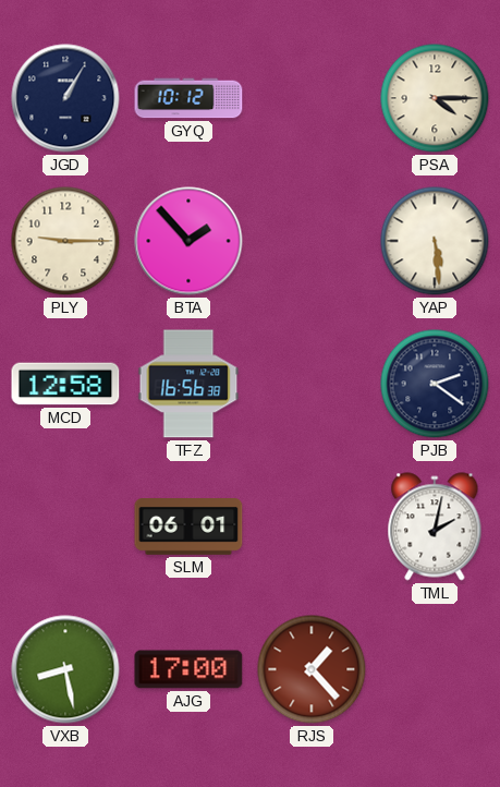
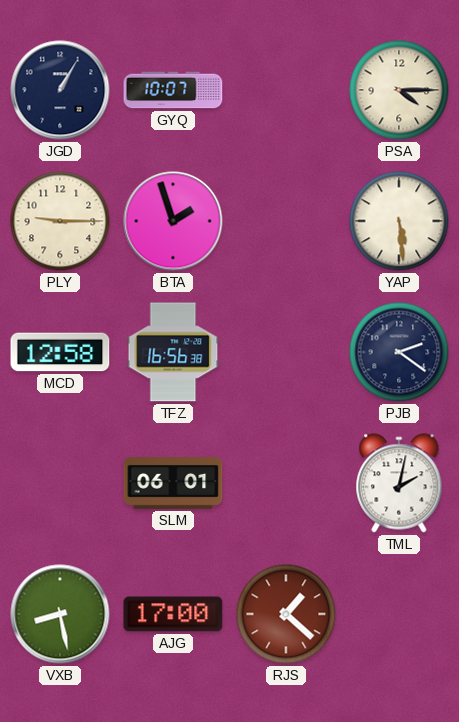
GYQ: 10:12 -> 10:07
BTA: 1:53 -> 1:57
RJS: 1:23 -> 1:22
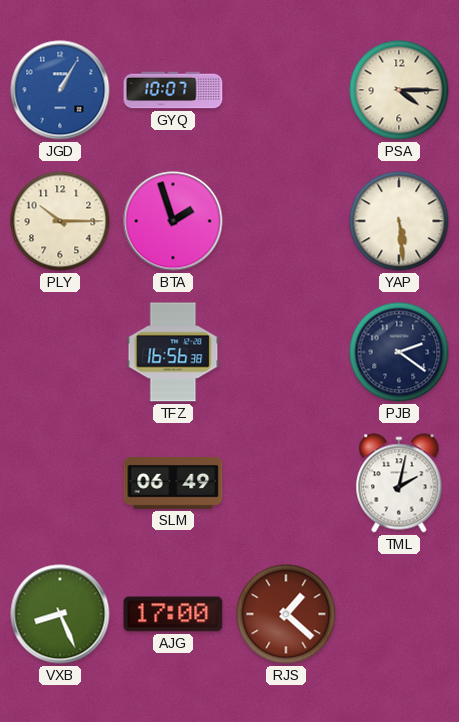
JGD dial: navy -> blue
PLY: 9:15 -> 10:15
MCD: 12:58 -> none
SLM: 06:01 -> 06:49
VXB: 8:28 -> 8:26
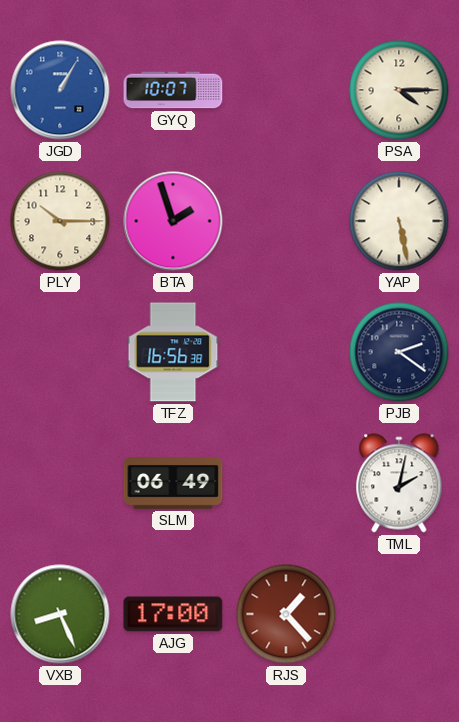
YAP: 5:29 -> 5:28
RJS: 1:22 -> 1:23
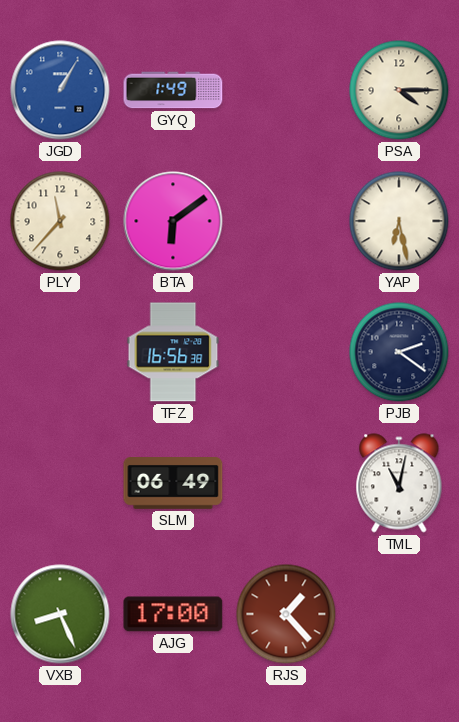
GYQ: 10:07 -> 1:49
PLY: 10:15 -> 11:37
BTA: 1:57 -> 6:09
YAP: 5:28 -> 6:28
TML: 2:02 -> 11:02
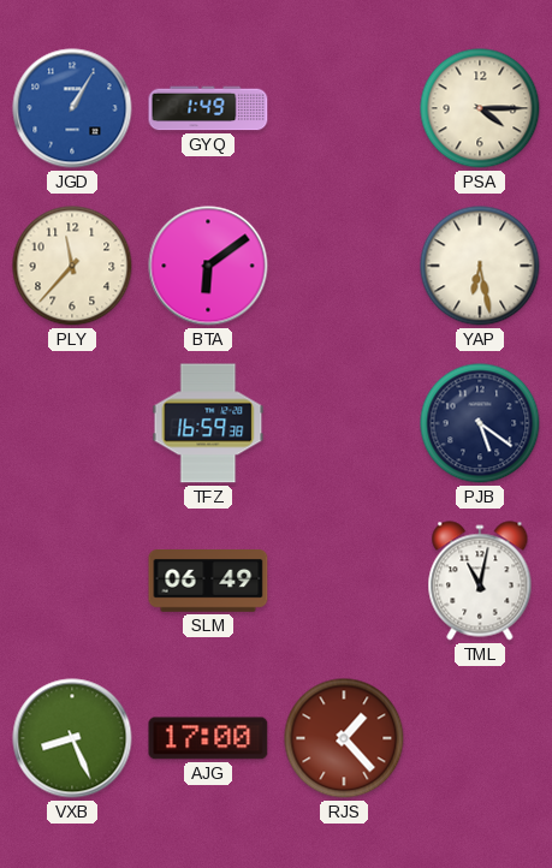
TFZ: 16:56 -> 16:59
PJB: 2:21 -> 5:21
